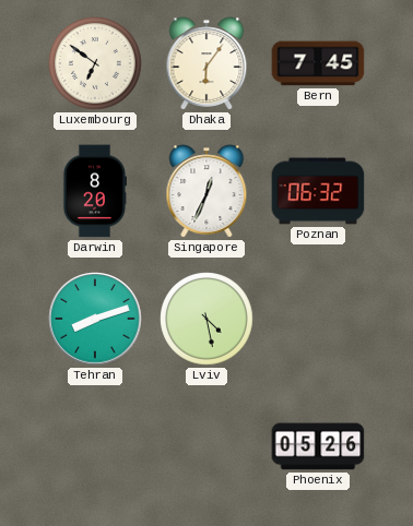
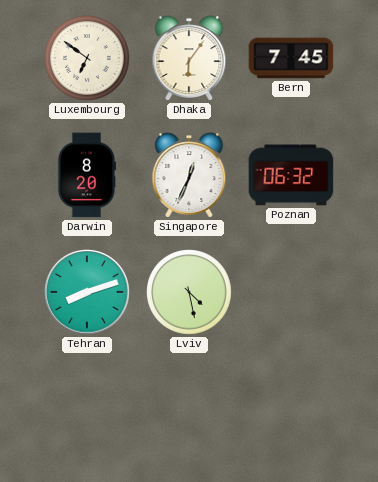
Phoenix: 05:26 -> none
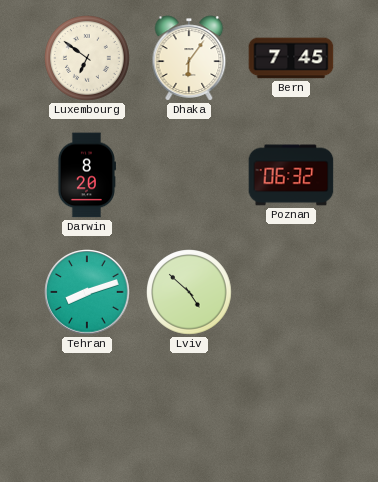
Singapore: 12:34 -> none
Lviv: 4:28 -> 4:52
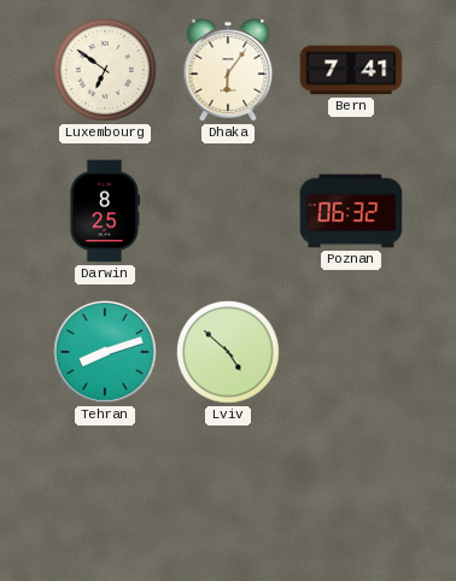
Bern: 7:45 -> 7:41
Darwin: 8:20 -> 8:25
